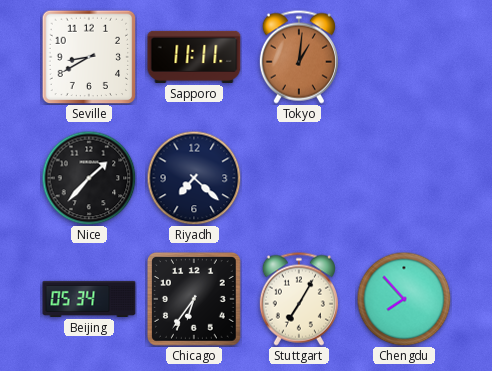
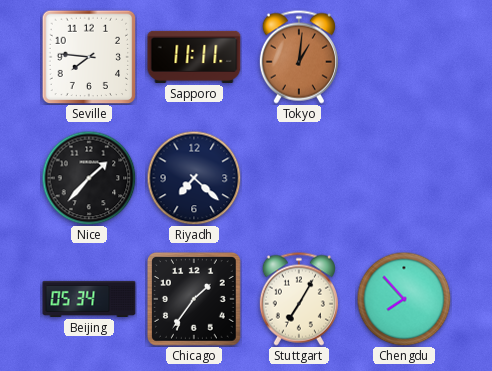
Seville: 8:40 -> 7:46
Chicago: 6:36 -> 1:36
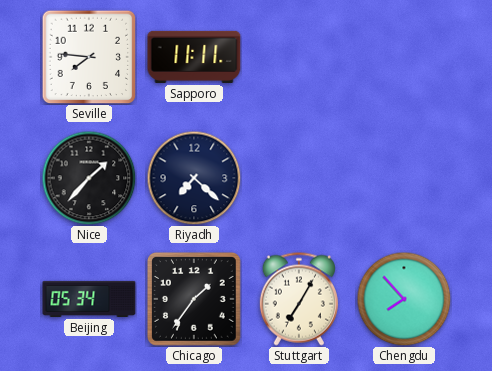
Tokyo: 1:01 -> none
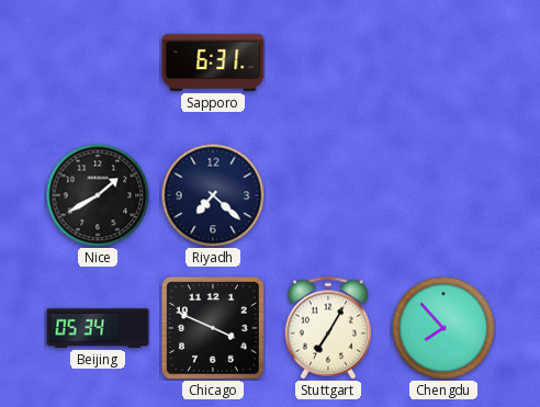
Seville: 7:46 -> none
Sapporo: 11:11 -> 6:31
Nice: 1:37 -> 1:40
Chicago: 1:36 -> 3:49
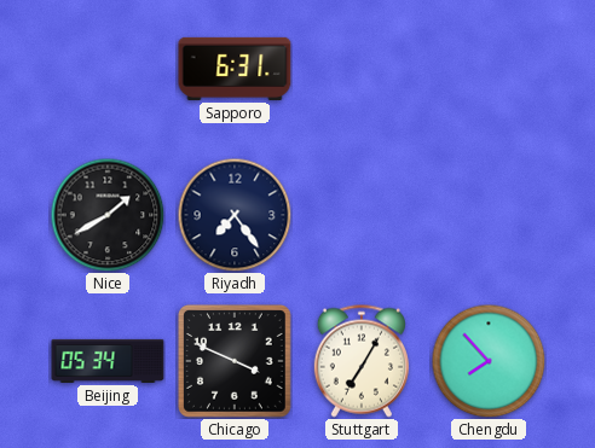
Riyadh: 7:22 -> 7:24
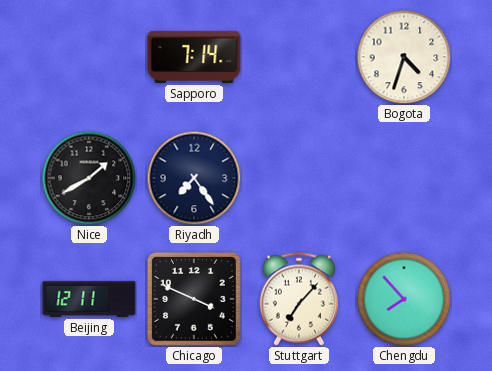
Sapporo: 6:31 -> 7:14
Bogota: none -> 4:33
Beijing: 05:34 -> 12:11
Stuttgart: 7:05 -> 7:07
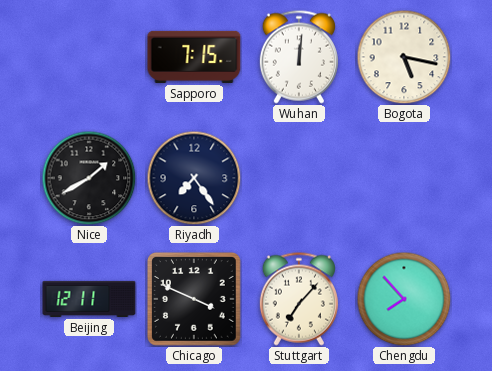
Sapporo: 7:14 -> 7:15
Wuhan: none -> 12:01
Bogota: 4:33 -> 5:17
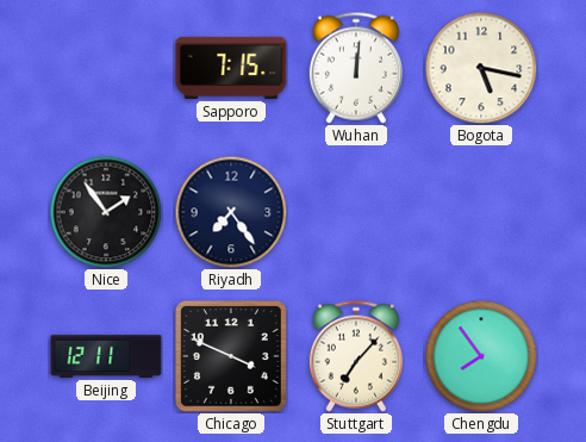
Nice: 1:40 -> 1:54
Chengdu: 7:53 -> 7:54
